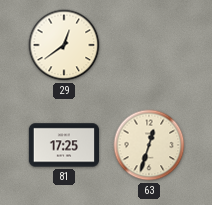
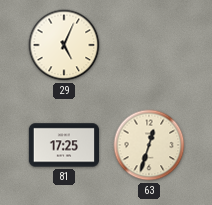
29: 12:39 -> 5:04
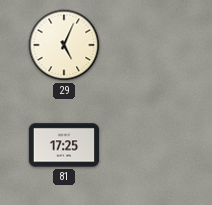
63: 12:33 -> none
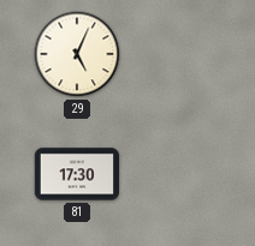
81: 17:25 -> 17:30
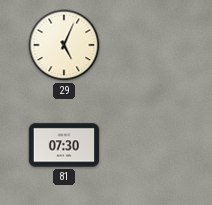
81: 17:30 -> 07:30
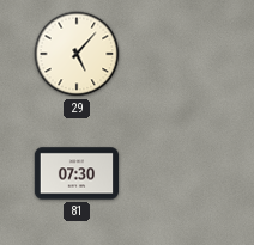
29: 5:04 -> 5:07
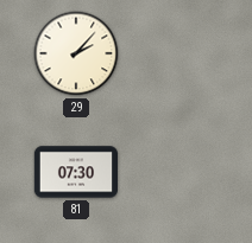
29: 5:07 -> 2:07
